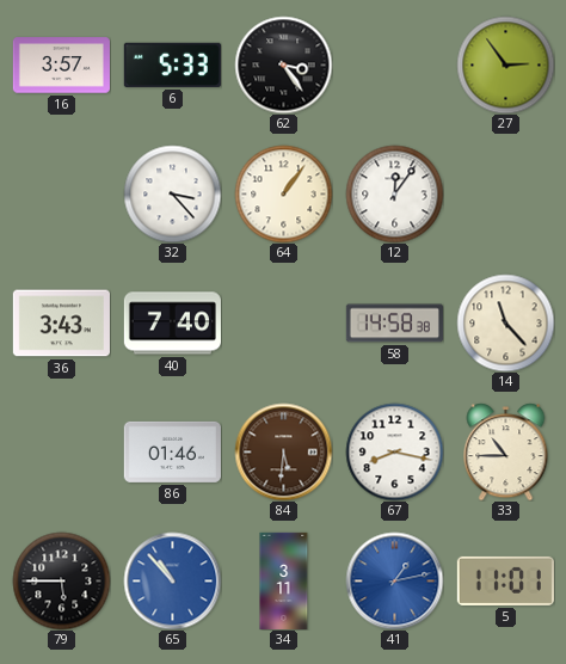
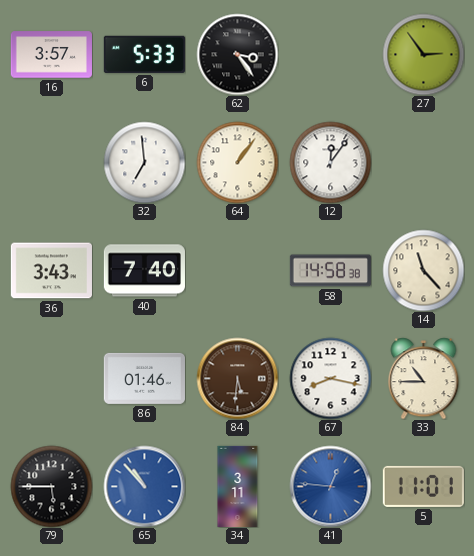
32: 3:23 -> 6:59
41: 1:13 -> 12:46
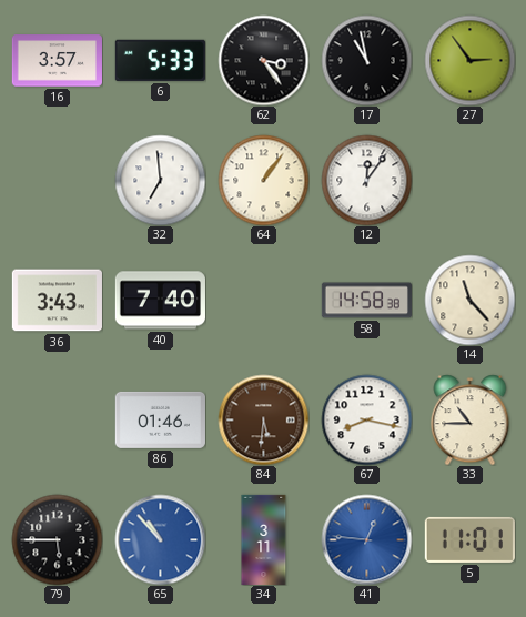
17: none -> 10:58
